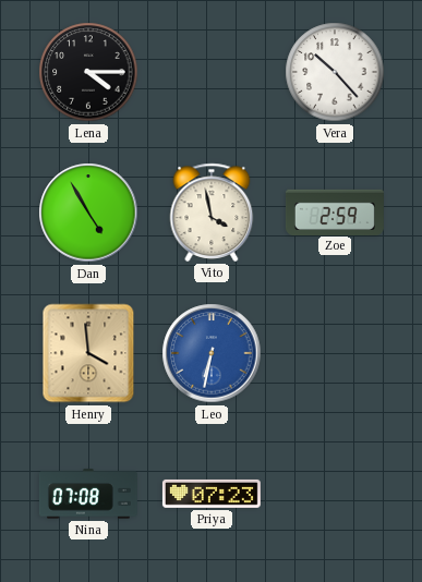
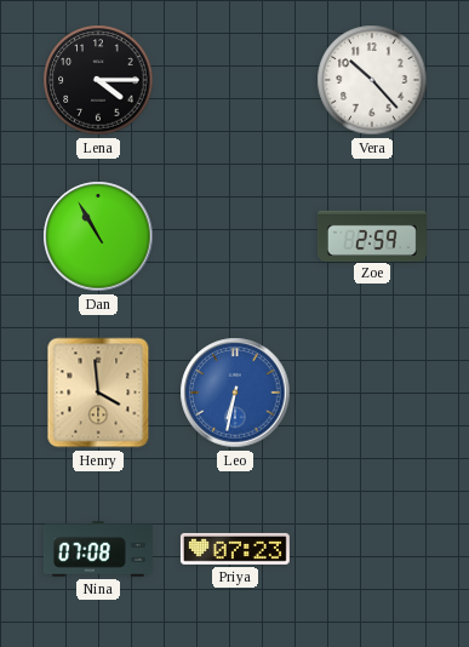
Dan: 4:55 -> 10:55
Vito: 3:58 -> none
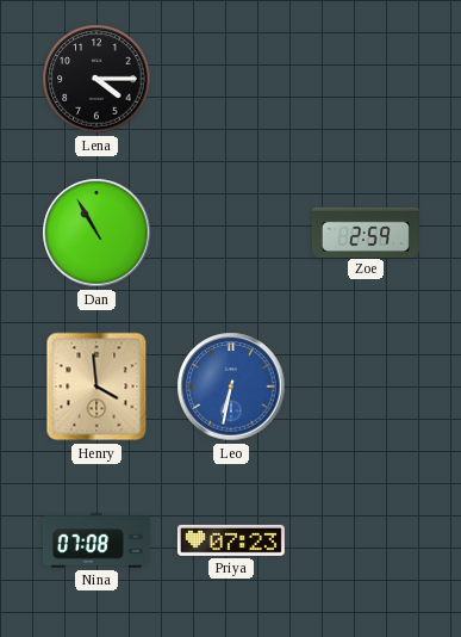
Vera: 10:23 -> none
